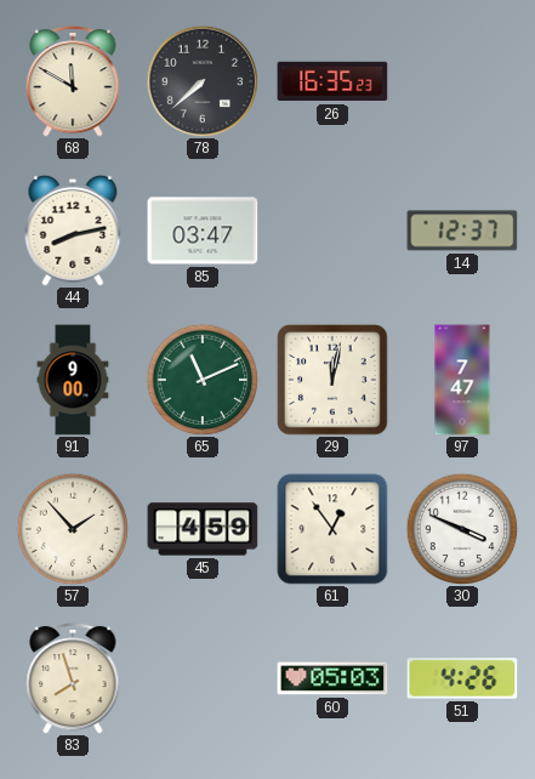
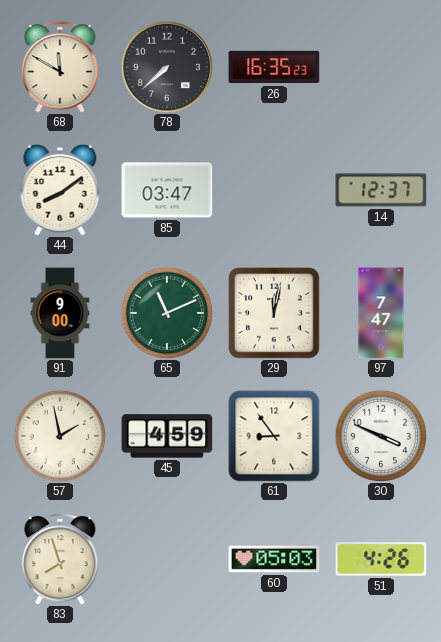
44: 8:13 -> 8:09
57: 1:53 -> 1:58
61: 12:54 -> 8:54
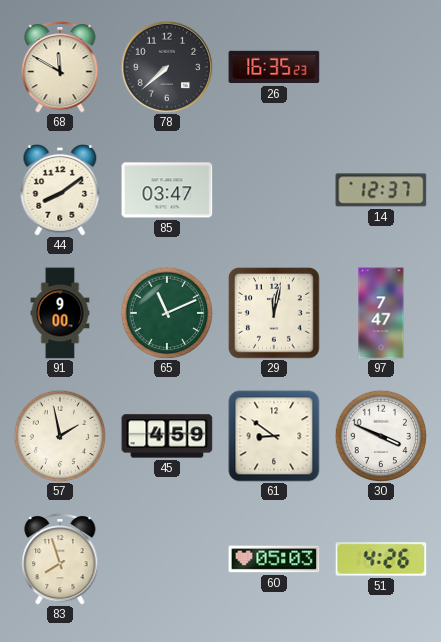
61: 8:54 -> 8:51
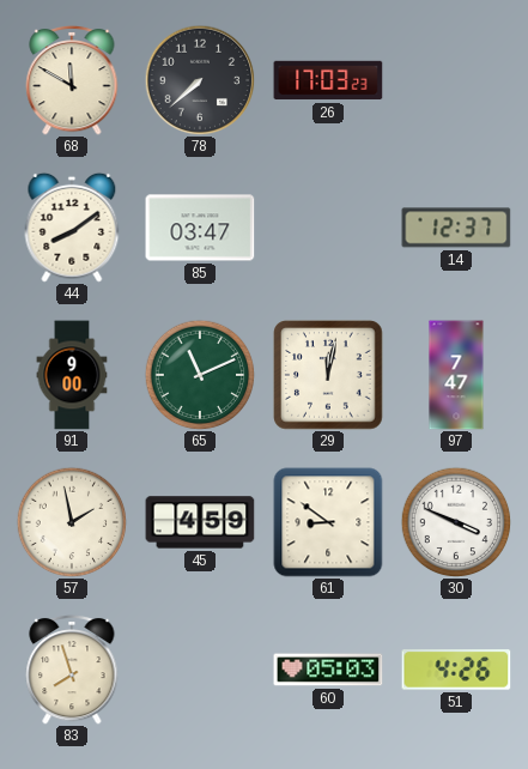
26: 16:35 -> 17:03
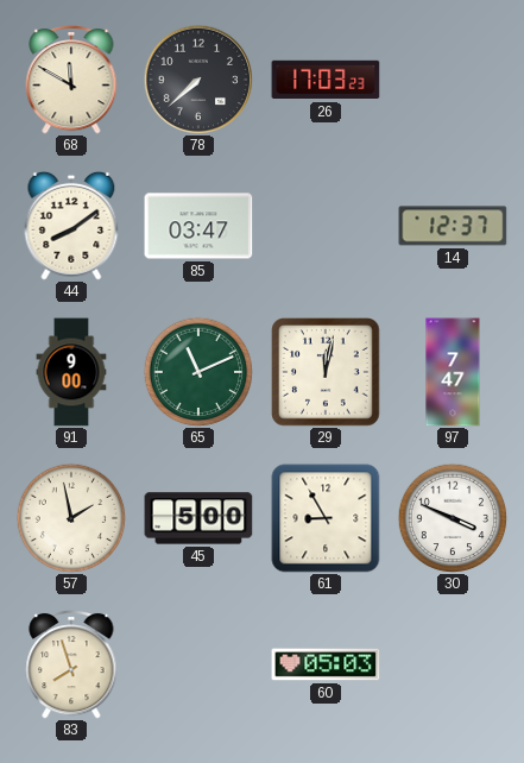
45: 4:59 -> 5:00
61: 8:51 -> 8:55
51: 4:26 -> none
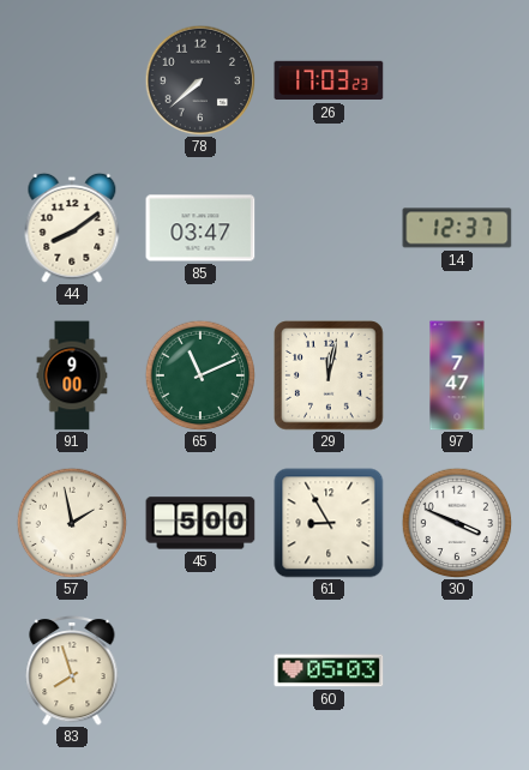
68: 11:50 -> none
